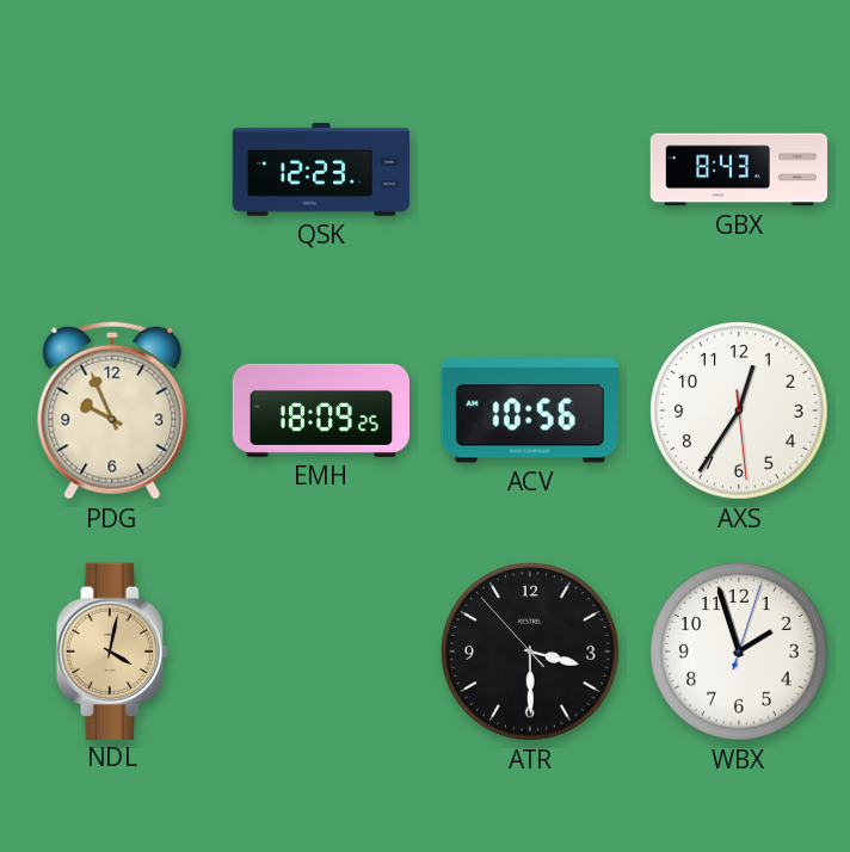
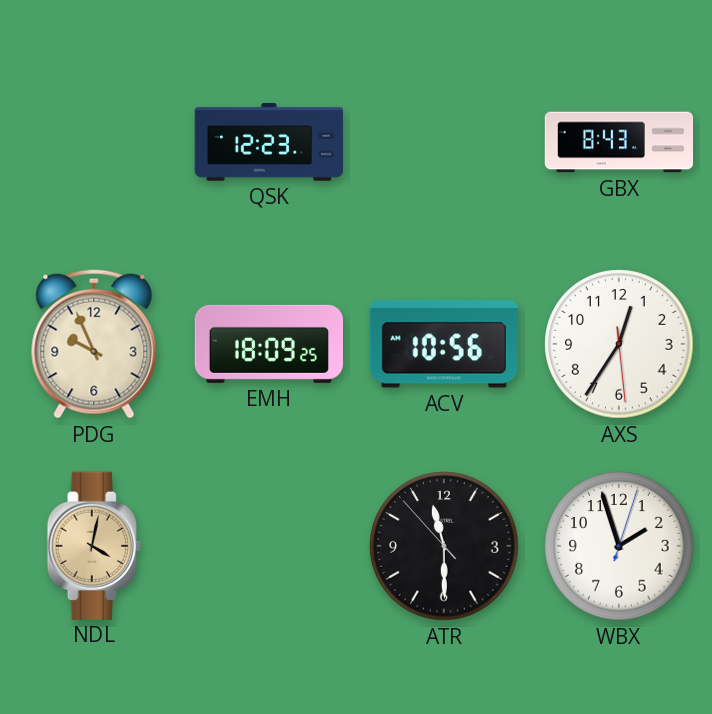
ATR: 3:29 -> 11:29
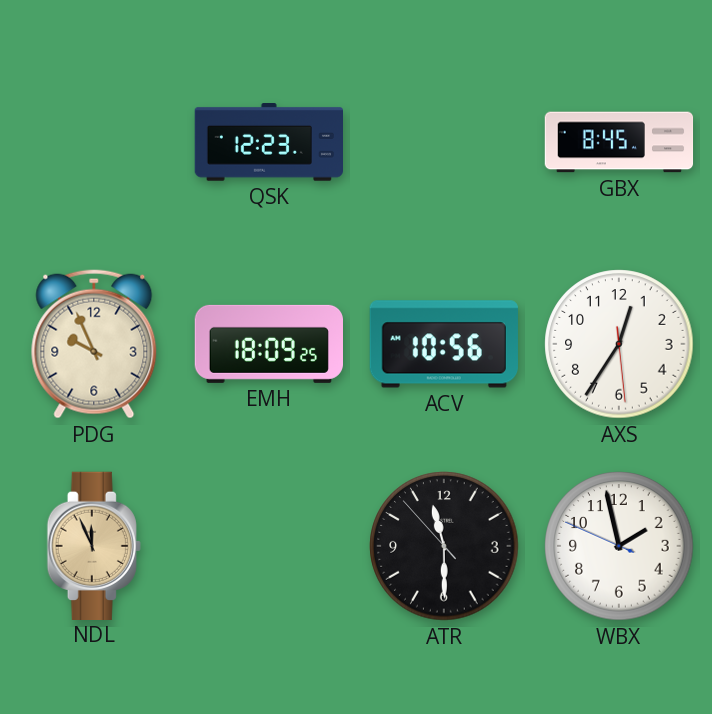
GBX: 8:43 -> 8:45
NDL: 4:02 -> 11:56
WBX: 1:57:03 -> 1:57:49
